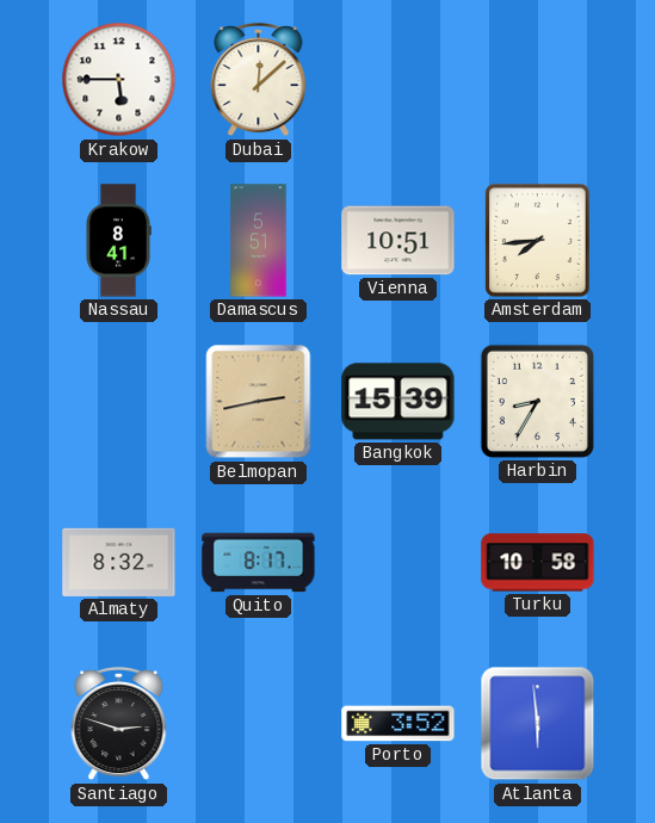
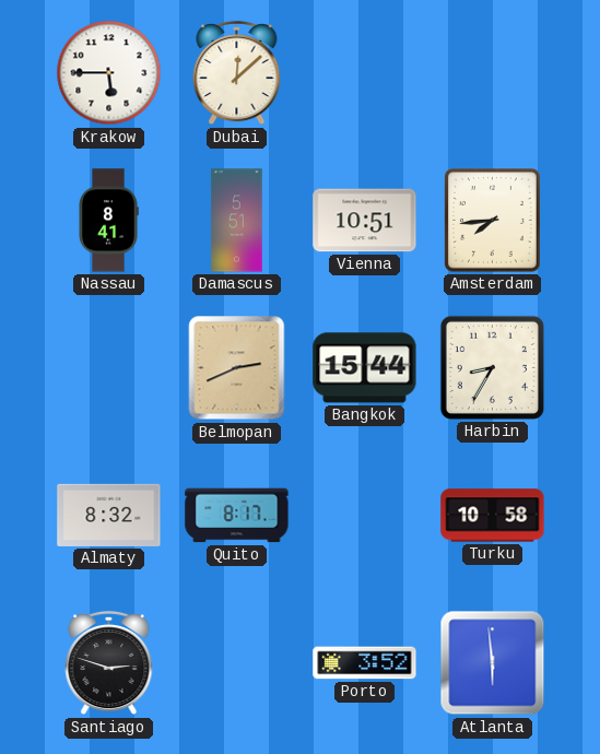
Belmopan: 2:43 -> 2:41
Bangkok: 15:39 -> 15:44
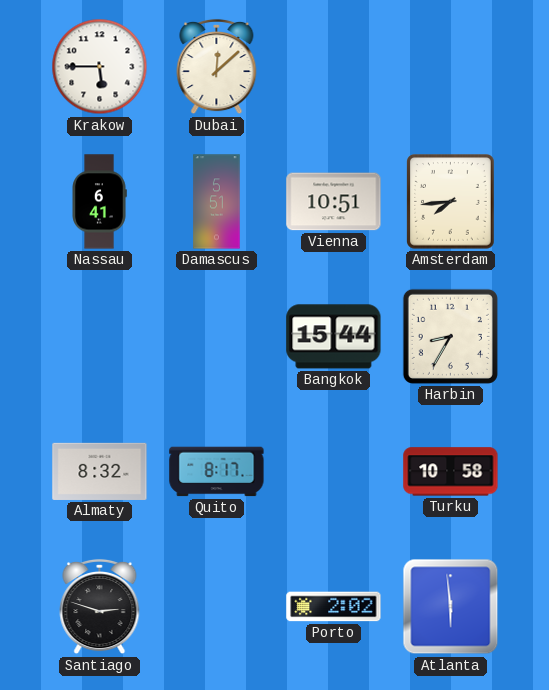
Nassau: 8:41 -> 6:41
Belmopan: 2:41 -> none
Porto: 3:52 -> 2:02
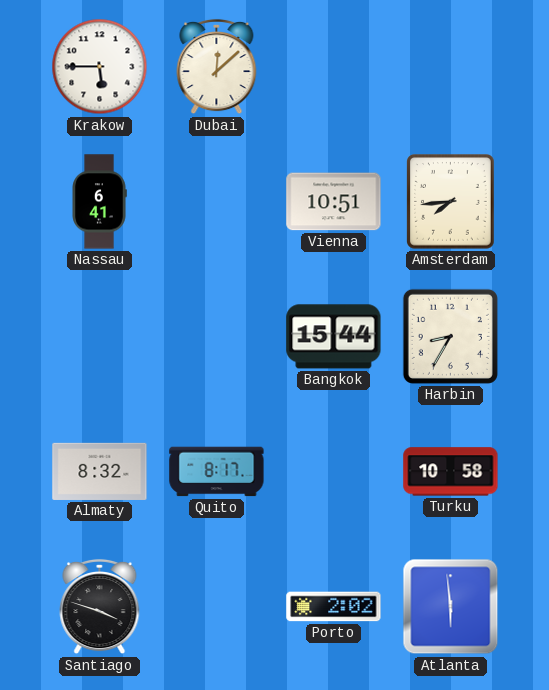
Damascus: 5:51 -> none
Santiago: 2:48 -> 3:48
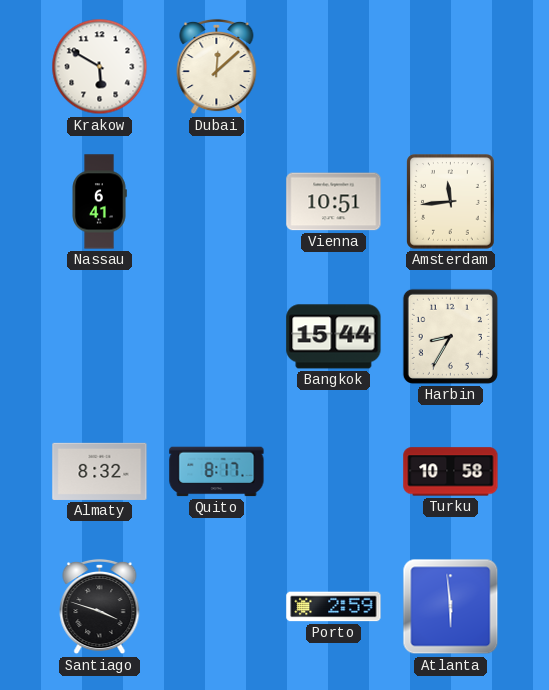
Krakow: 5:45 -> 5:50
Amsterdam: 7:44 -> 11:44
Porto: 2:02 -> 2:59
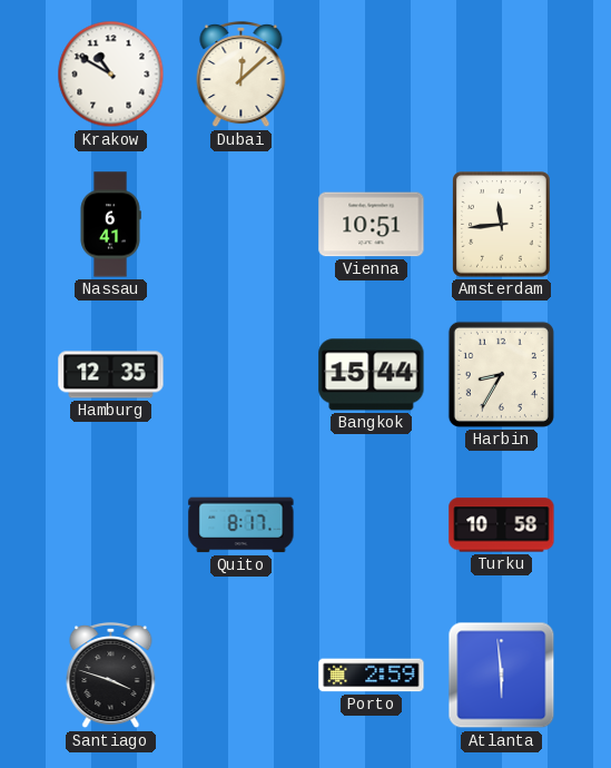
Krakow: 5:50 -> 10:50
Hamburg: none -> 12:35
Almaty: 8:32 -> none
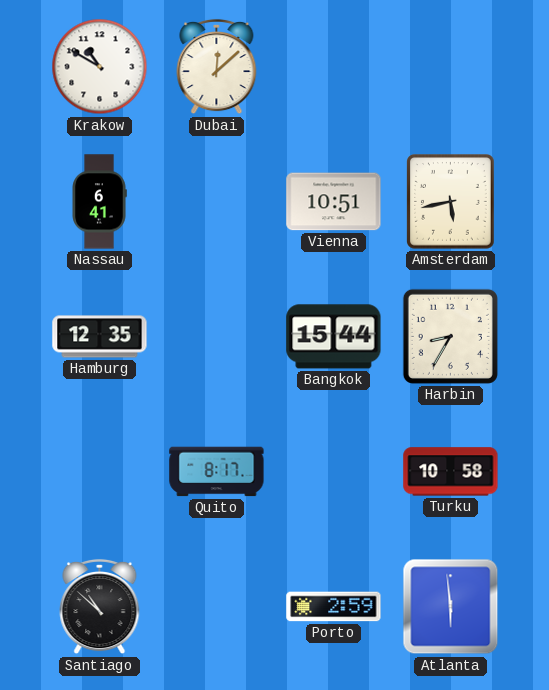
Amsterdam: 11:44 -> 5:43
Santiago: 3:48 -> 10:52
